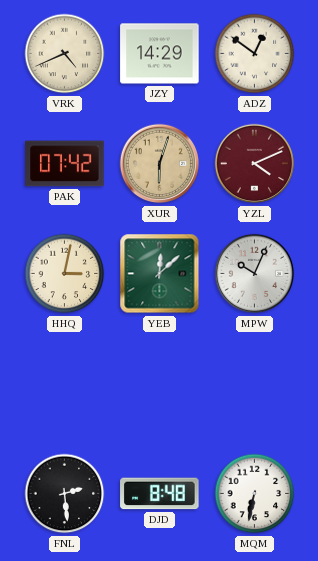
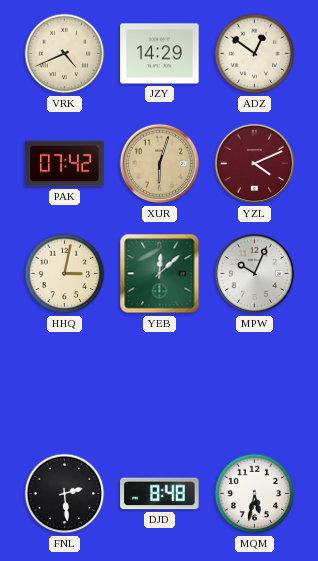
MQM: 6:32 -> 5:32
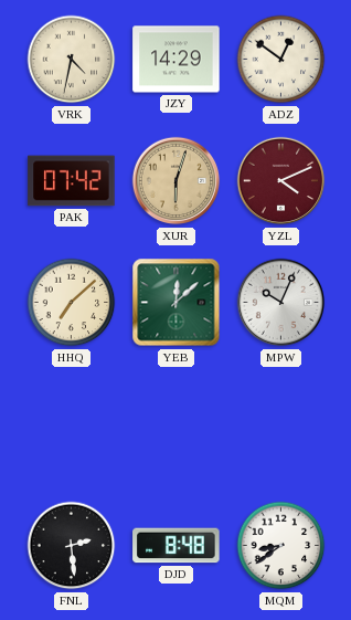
VRK: 4:41 -> 4:32
HHQ: 3:02 -> 7:08
MQM: 5:32 -> 8:39
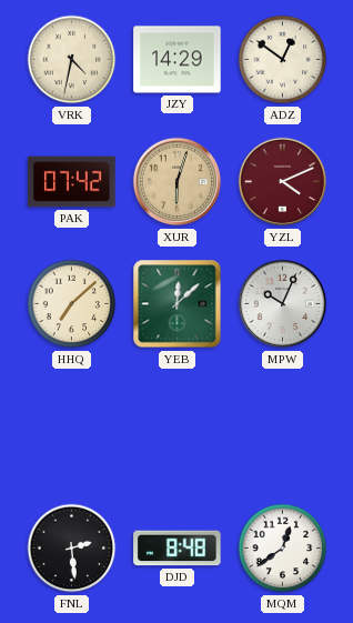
MQM: 8:39 -> 12:39
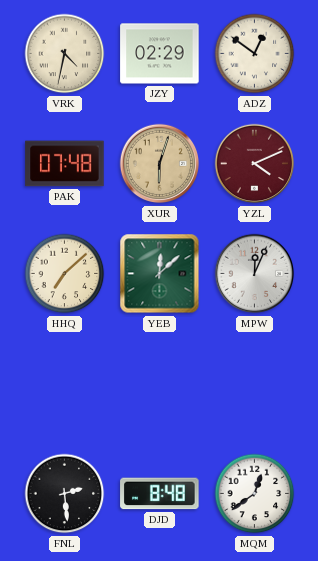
JZY: 14:29 -> 02:29
PAK: 07:42 -> 07:48
MPW: 10:04 -> 12:04
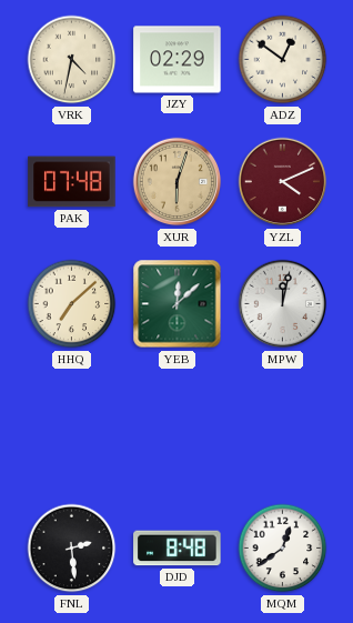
MPW: 12:04 -> 12:02
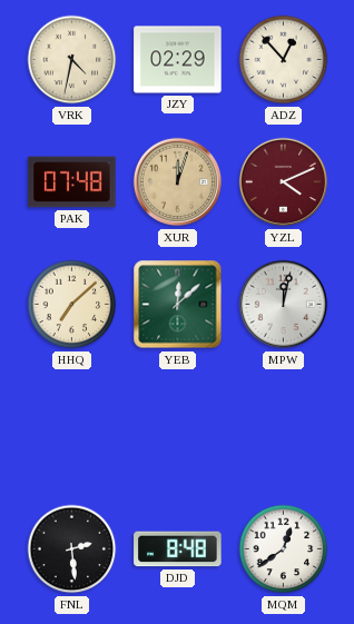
ADZ: 12:51 -> 12:53
XUR: 6:03 -> 12:03
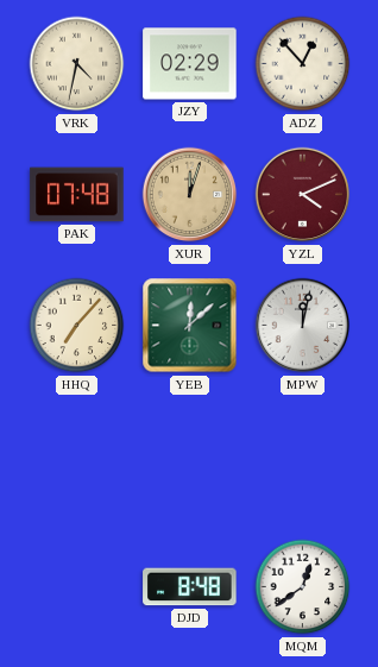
HHQ: 7:08 -> 7:07
FNL: 2:29 -> none
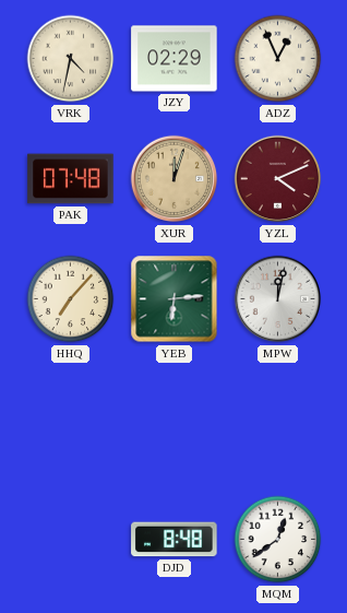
ADZ: 12:53 -> 12:56
YEB: 12:08 -> 6:14
